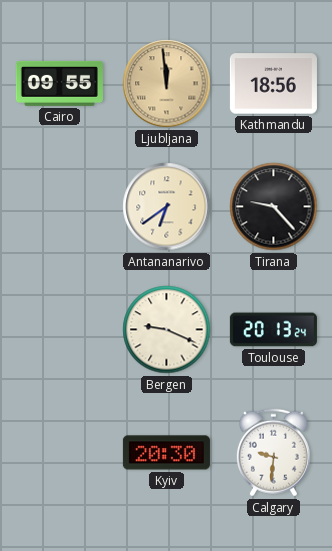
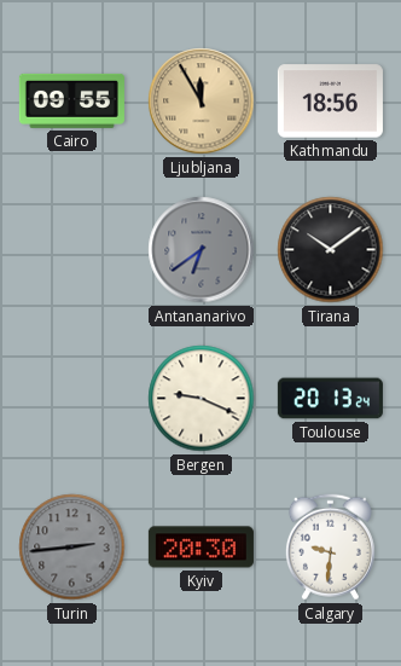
Ljubljana: 11:59 -> 11:55
Antananarivo dial: cream -> grey
Tirana: 9:23 -> 10:09
Turin: none -> 2:44
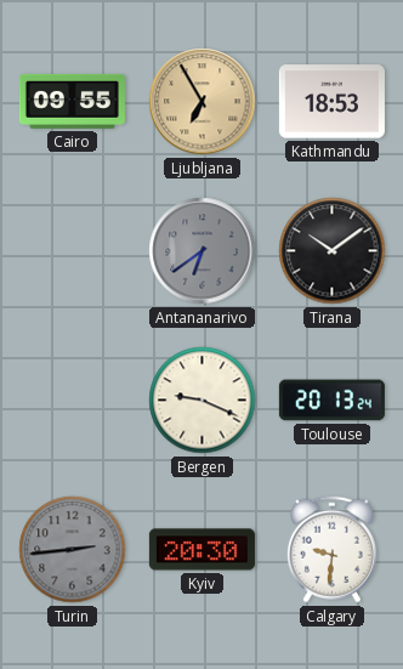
Ljubljana: 11:55 -> 6:55
Kathmandu: 18:56 -> 18:53
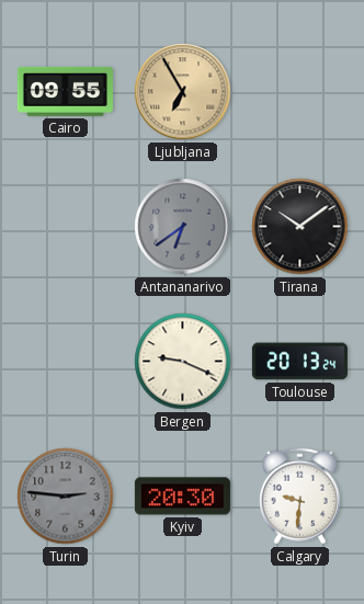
Kathmandu: 18:53 -> none
Turin: 2:44 -> 2:46
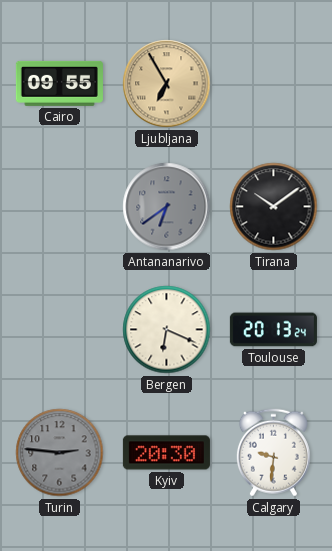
Bergen: 9:19 -> 6:19
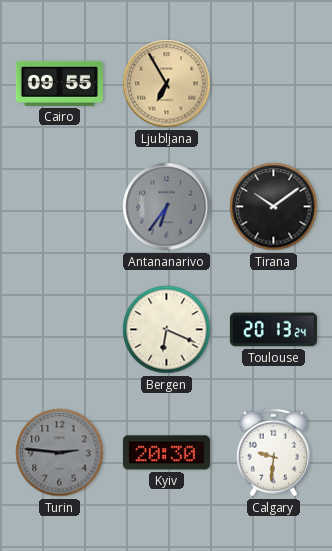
Antananarivo: 6:39 -> 6:36
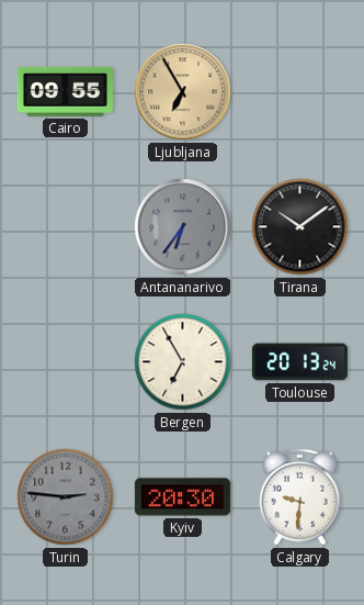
Bergen: 6:19 -> 6:55
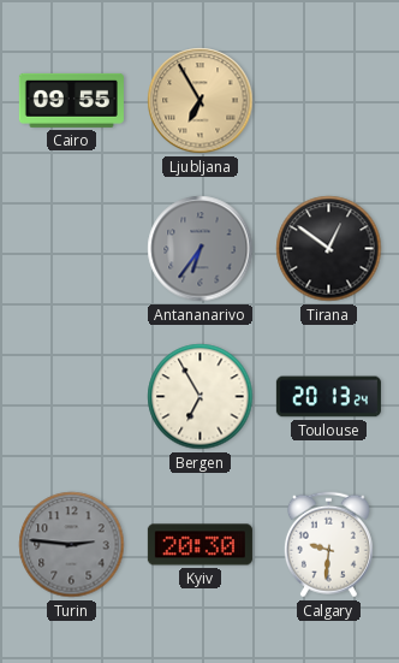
Tirana: 10:09 -> 12:51
